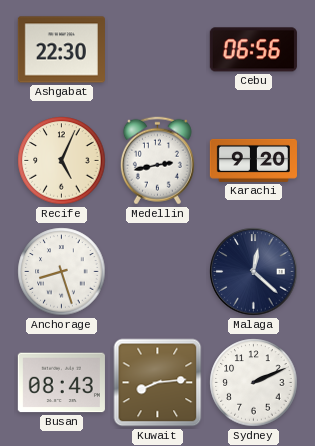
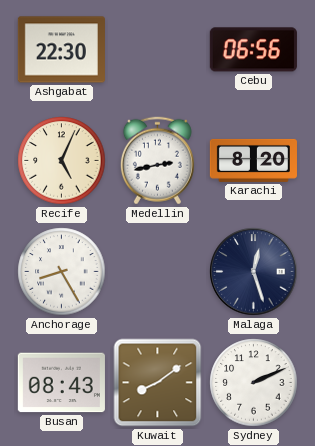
Karachi: 9:20 -> 8:20
Anchorage: 8:27 -> 8:25
Malaga: 12:22 -> 12:27
Kuwait: 8:14 -> 8:09
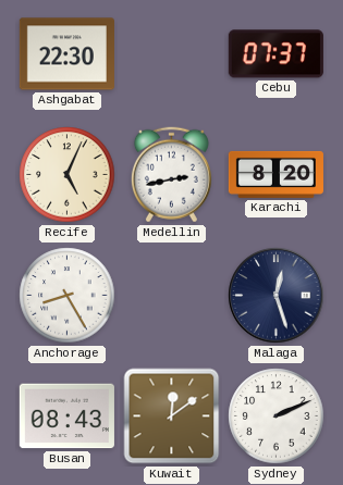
Cebu: 06:56 -> 07:37
Kuwait: 8:09 -> 12:09
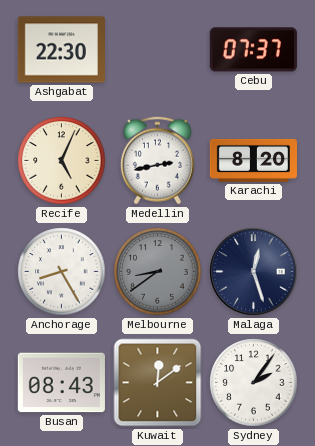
Melbourne: none -> 8:39
Sydney: 2:11 -> 2:06
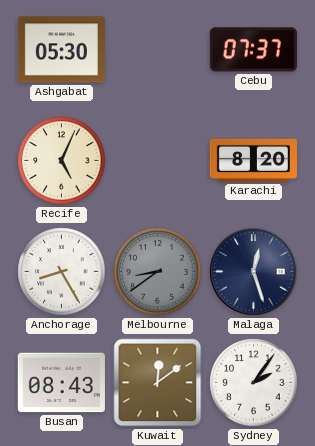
Ashgabat: 22:30 -> 05:30
Medellin: 2:43 -> none
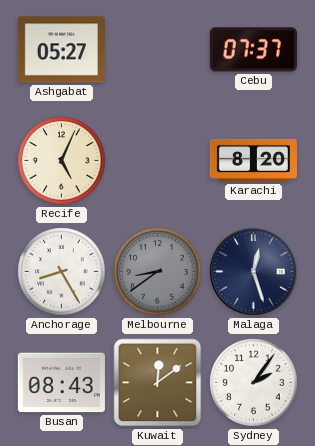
Ashgabat: 05:30 -> 05:27
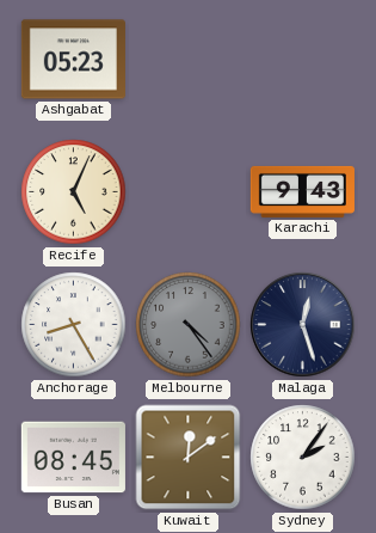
Ashgabat: 05:27 -> 05:23
Cebu: 07:37 -> none
Karachi: 8:20 -> 9:43
Melbourne: 8:39 -> 4:24
Busan: 08:43 -> 08:45
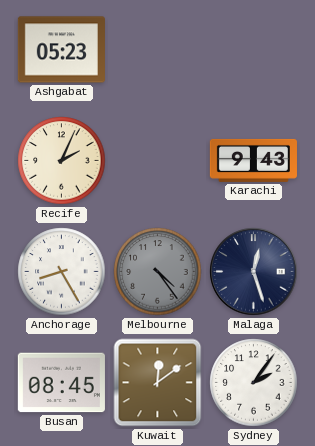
Recife: 5:04 -> 2:04
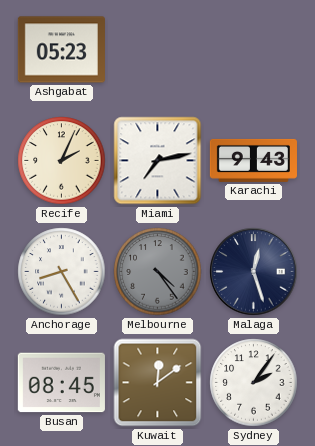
Miami: none -> 7:13
